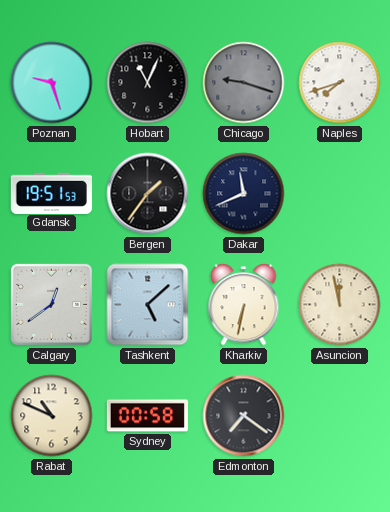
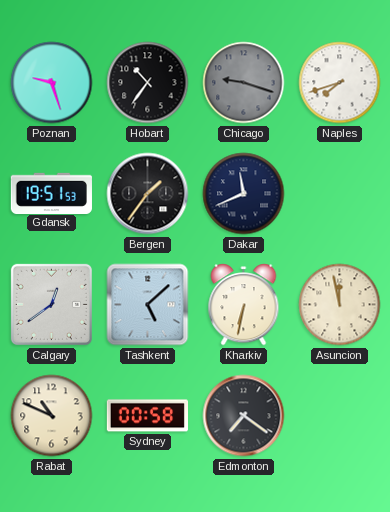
Hobart: 11:04 -> 10:36
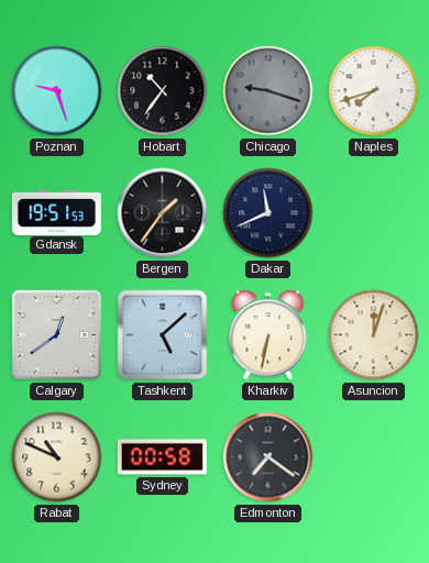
Asuncion: 11:58 -> 12:03
